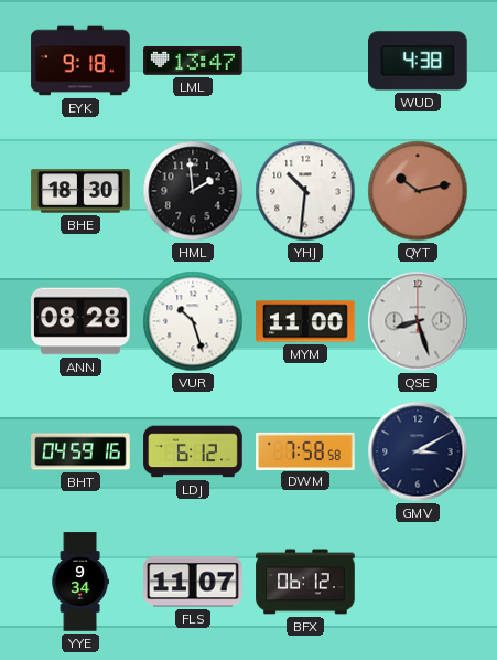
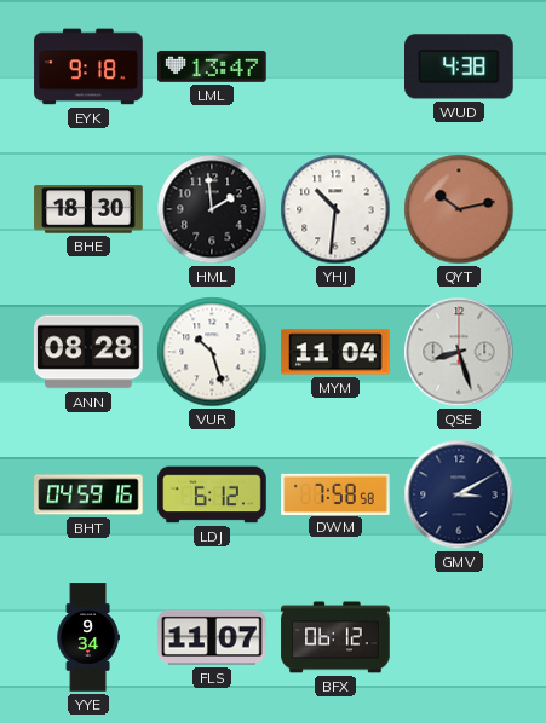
MYM: 11:00 -> 11:04
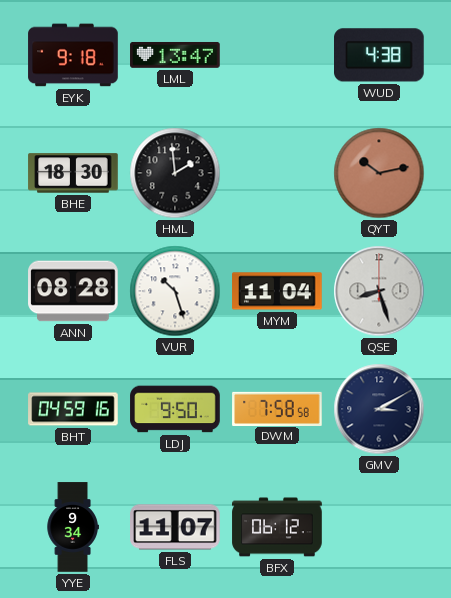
YHJ: 10:31 -> none
LDJ: 6:12 -> 9:50
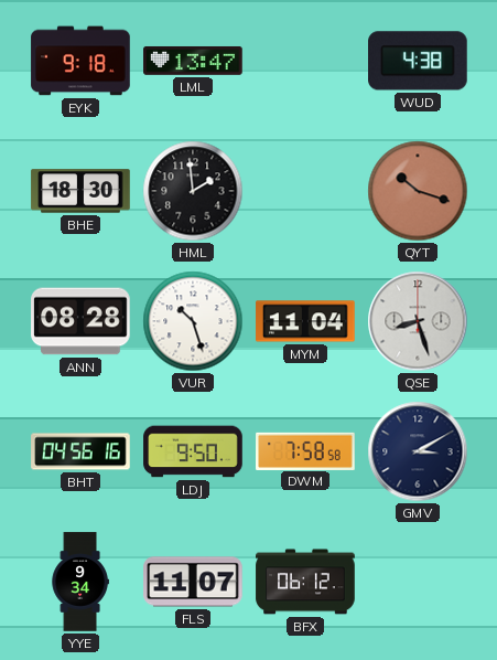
QYT: 10:13 -> 10:18
BHT: 04:59 -> 04:56
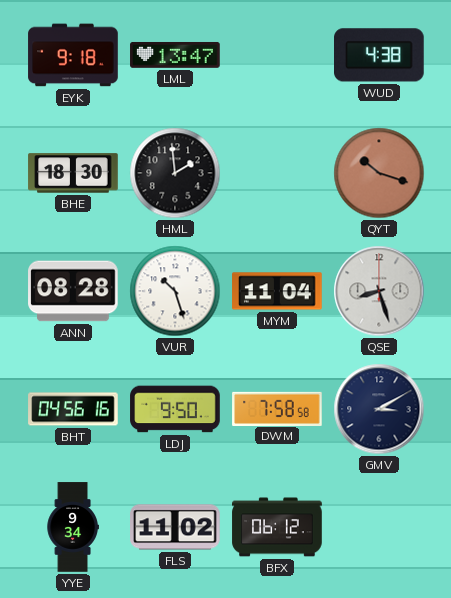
FLS: 11:07 -> 11:02
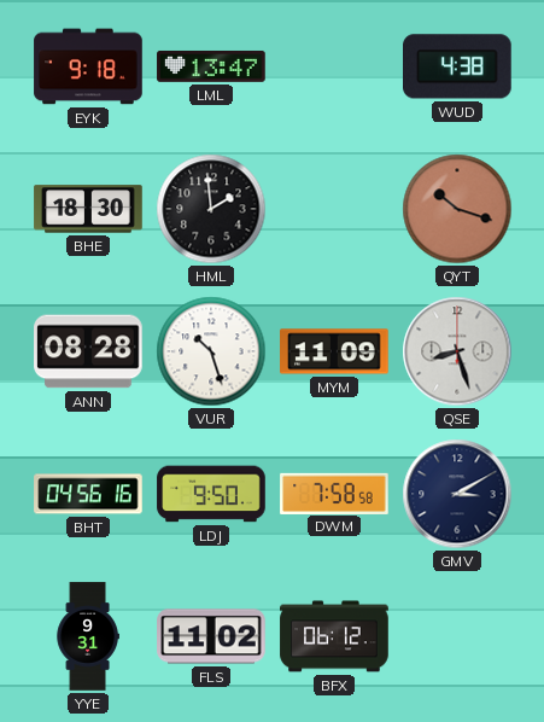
MYM: 11:04 -> 11:09
YYE: 9:34 -> 9:31
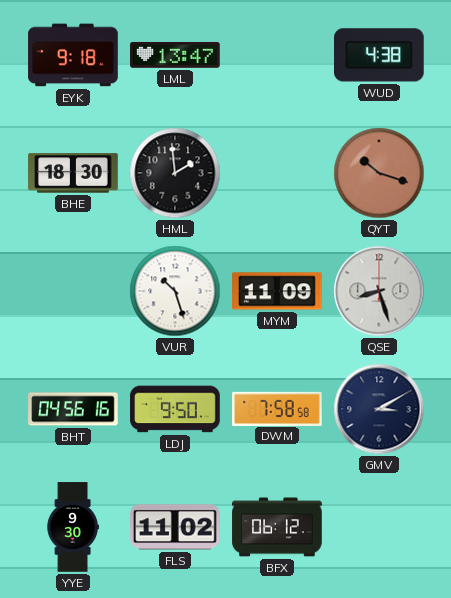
ANN: 08:28 -> none
YYE: 9:31 -> 9:30
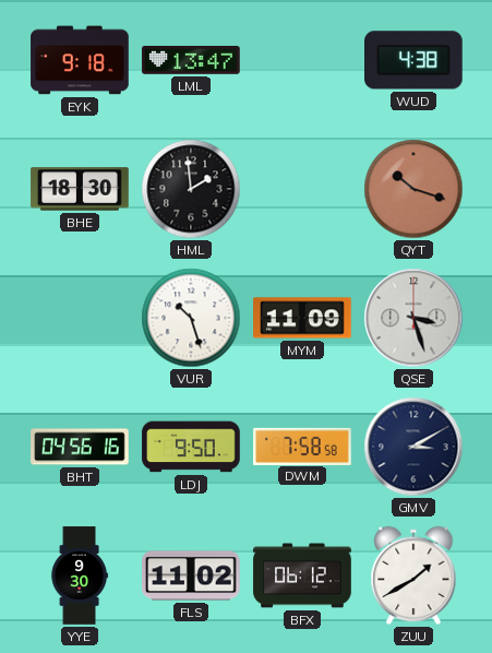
QSE: 8:27 -> 3:27
ZUU: none -> 1:40
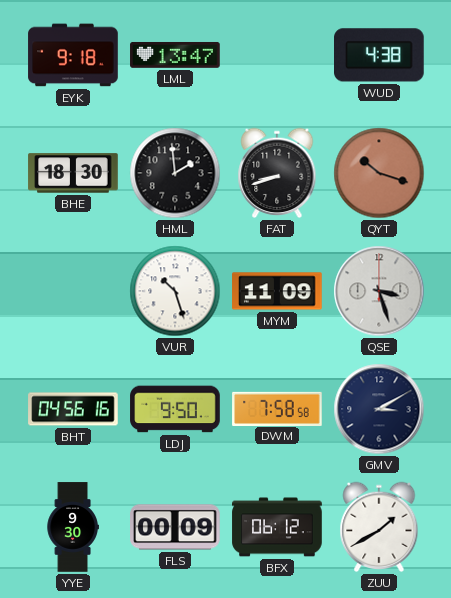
FAT: none -> 8:42
FLS: 11:02 -> 00:09
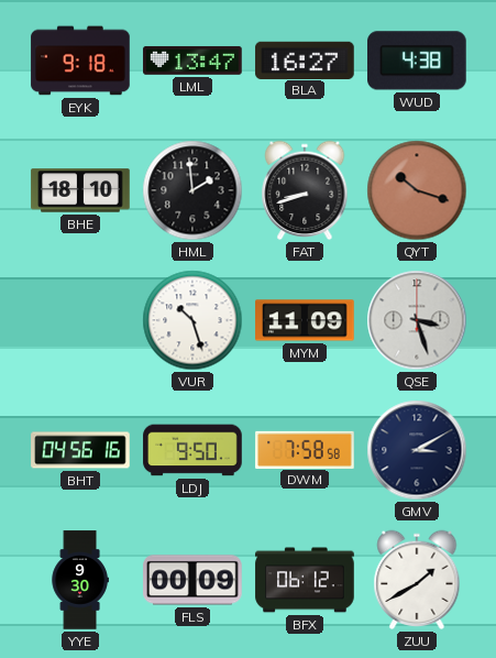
BLA: none -> 16:27
BHE: 18:30 -> 18:10
